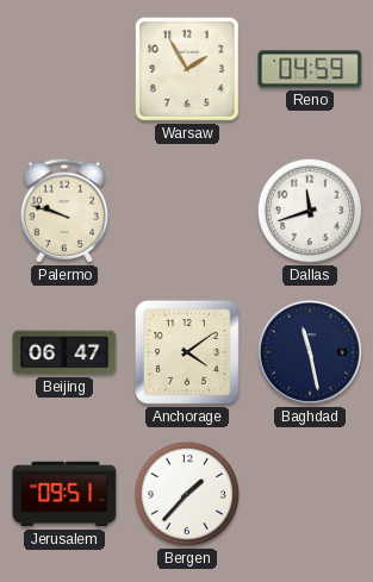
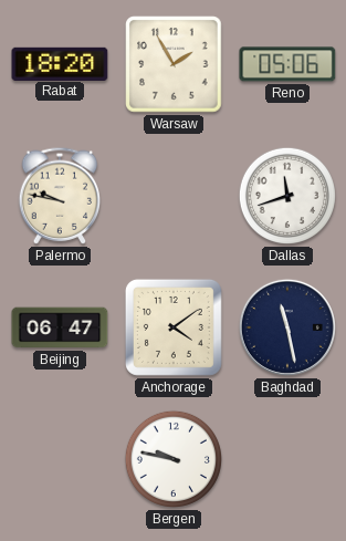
Rabat: none -> 18:20
Reno: 04:59 -> 05:06
Palermo: 9:48 -> 9:47
Jerusalem: 09:51 -> none
Bergen: 1:37 -> 9:47
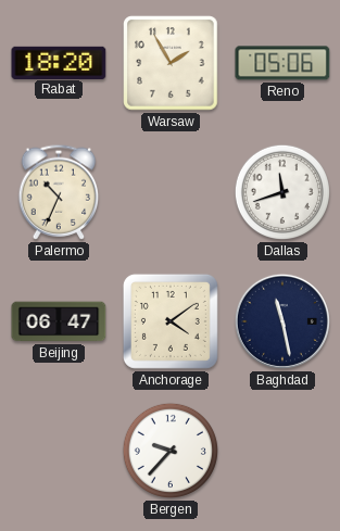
Palermo: 9:47 -> 10:34
Bergen: 9:47 -> 9:37
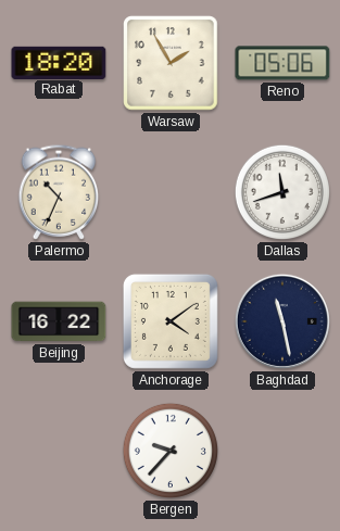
Beijing: 06:47 -> 16:22
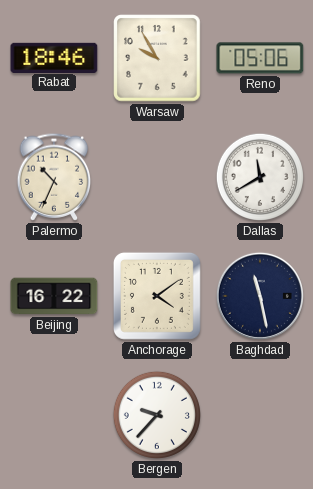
Rabat: 18:20 -> 18:46
Warsaw: 1:55 -> 9:55
Dallas: 11:42 -> 11:40
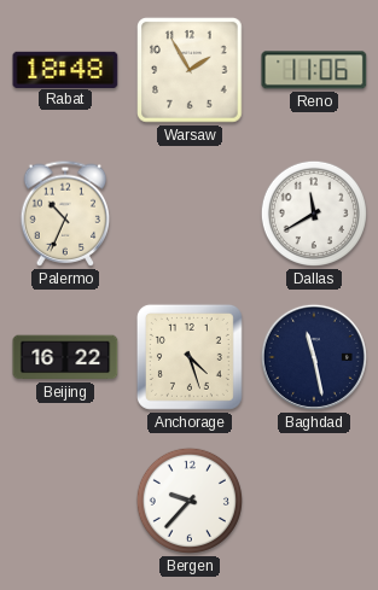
Rabat: 18:46 -> 18:48
Warsaw: 9:55 -> 1:55
Reno: 05:06 -> 11:06
Anchorage: 4:09 -> 4:27
